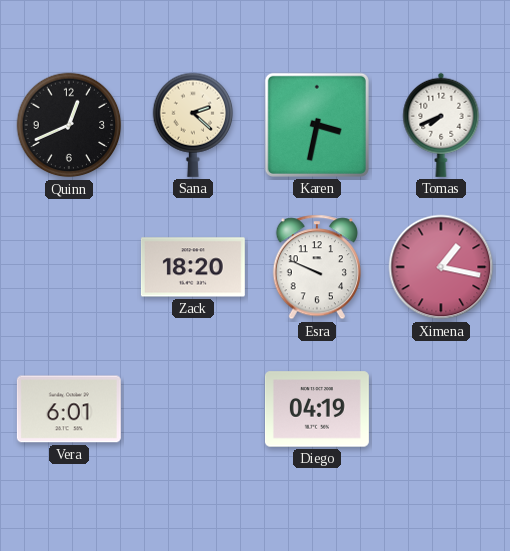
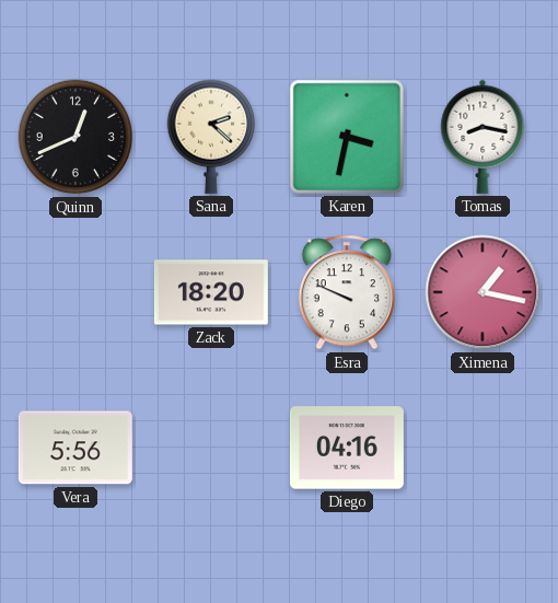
Tomas: 7:41 -> 8:17
Vera: 6:01 -> 5:56
Diego: 04:19 -> 04:16
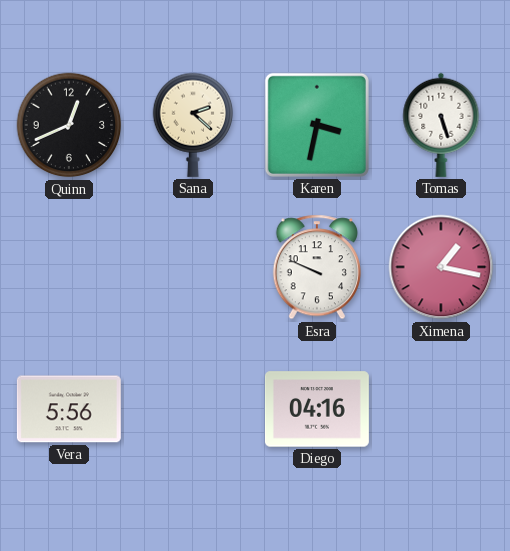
Tomas: 8:17 -> 5:27
Zack: 18:20 -> none
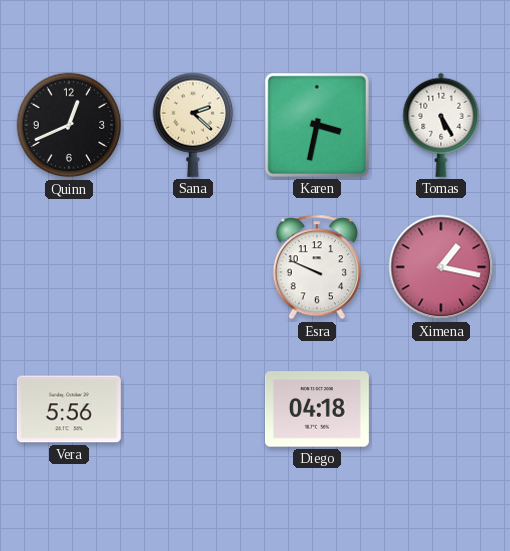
Tomas: 5:27 -> 5:25
Diego: 04:16 -> 04:18
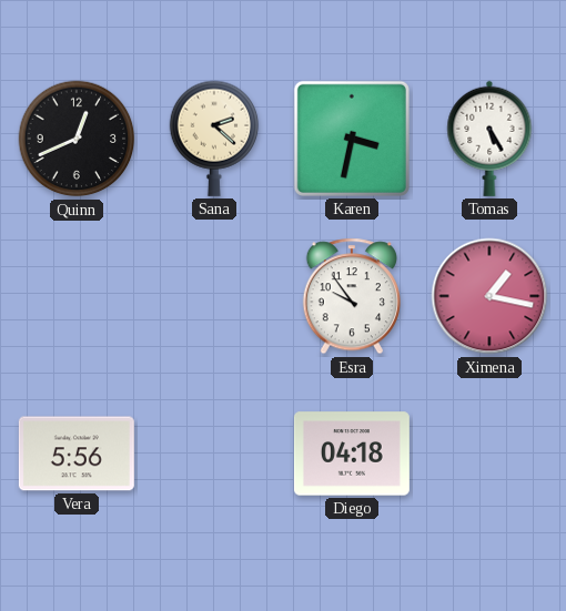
Esra: 9:49 -> 9:54
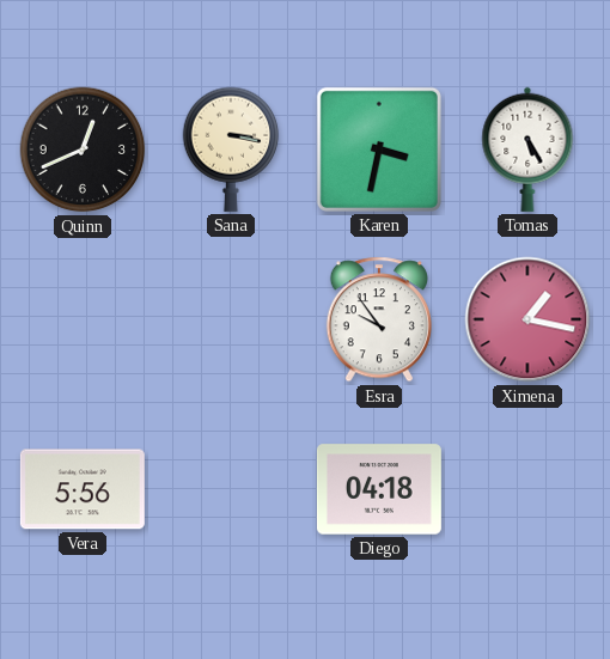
Sana: 2:22 -> 3:17
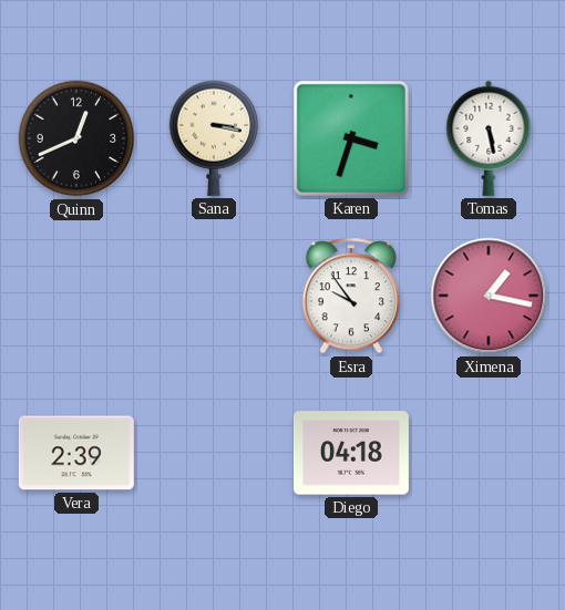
Karen: 3:32 -> 3:33
Tomas: 5:25 -> 5:28
Vera: 5:56 -> 2:39
